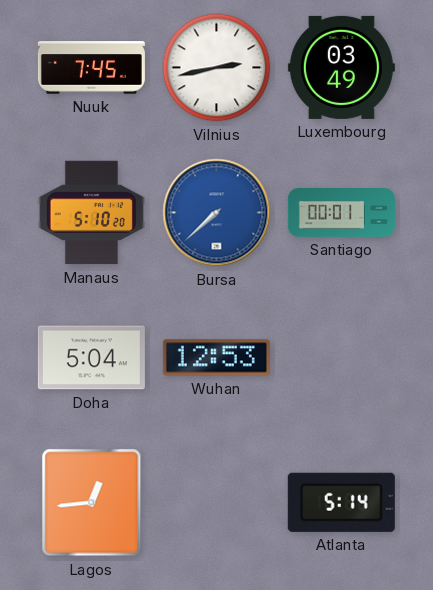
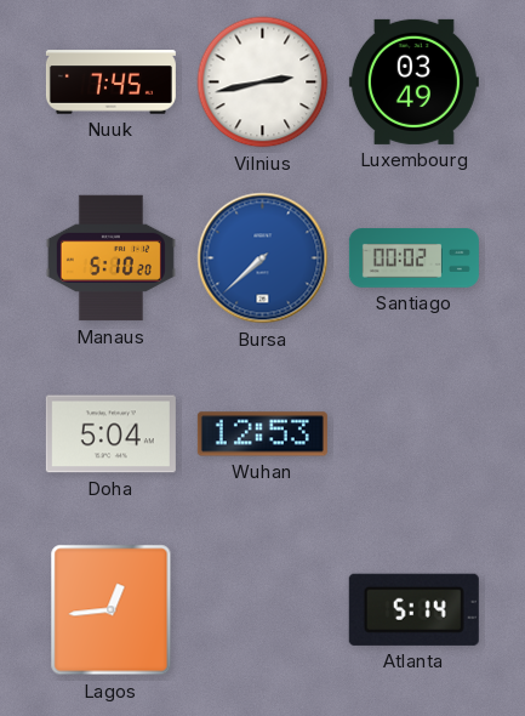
Santiago: 00:01 -> 00:02
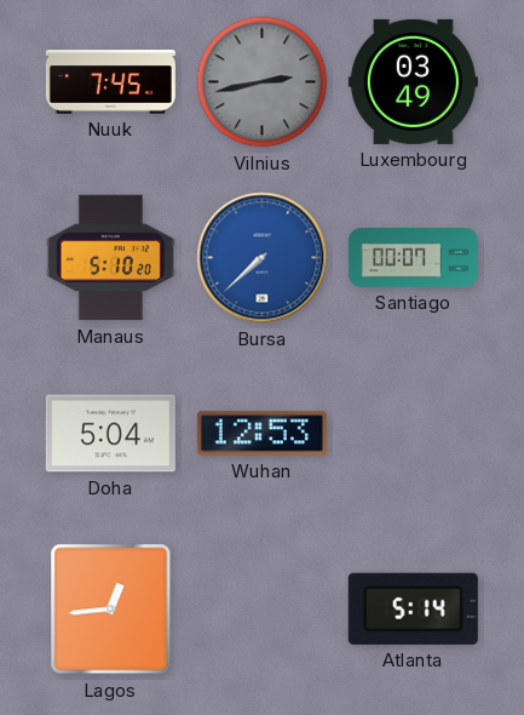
Vilnius dial: white -> grey
Santiago: 00:02 -> 00:07
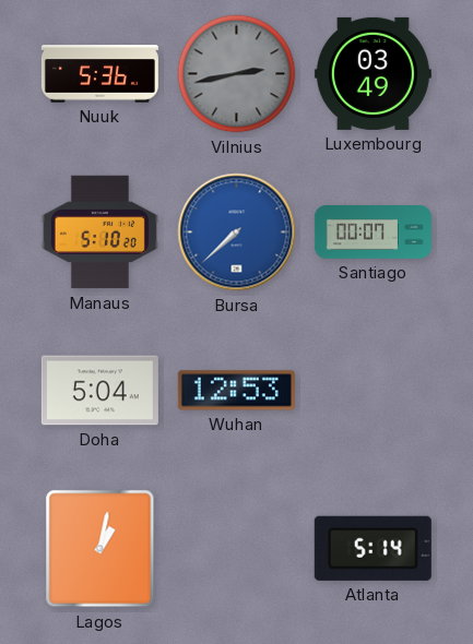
Nuuk: 7:45 -> 5:36
Lagos: 12:44 -> 1:02
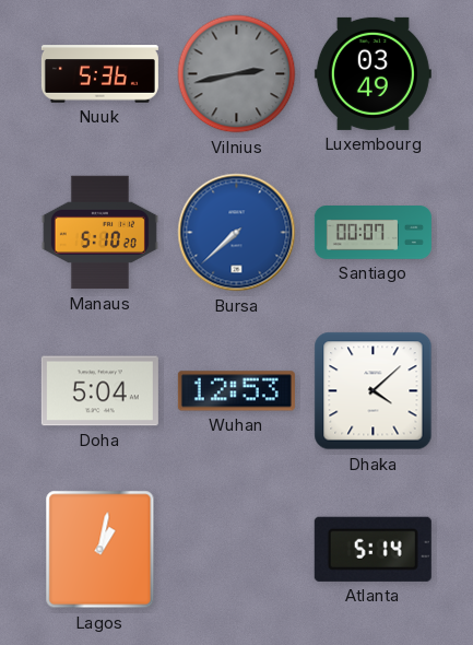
Dhaka: none -> 4:08
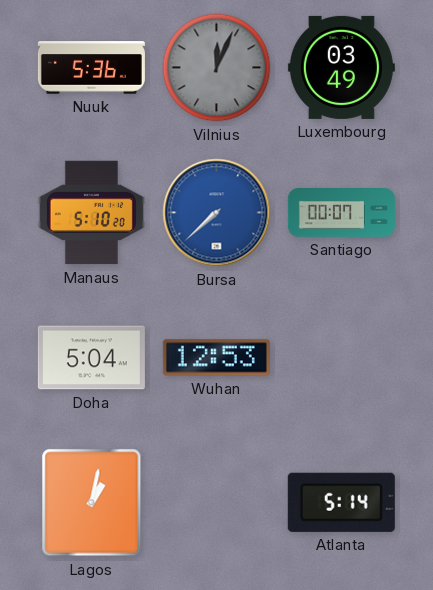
Vilnius: 2:43 -> 12:04
Dhaka: 4:08 -> none
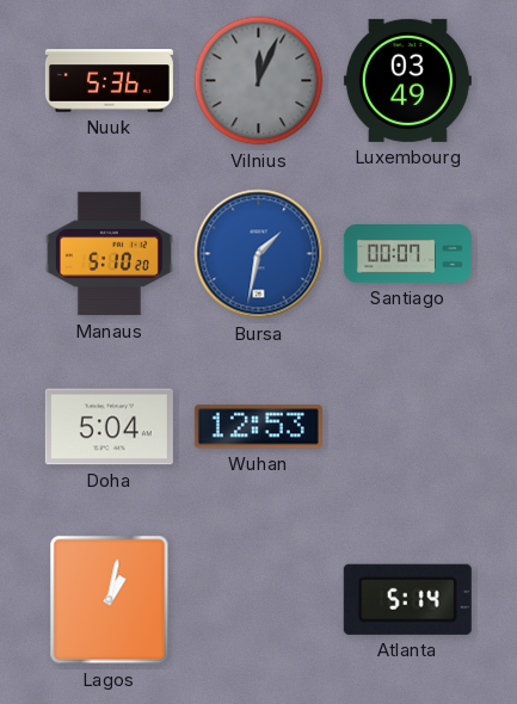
Bursa: 7:38 -> 1:32
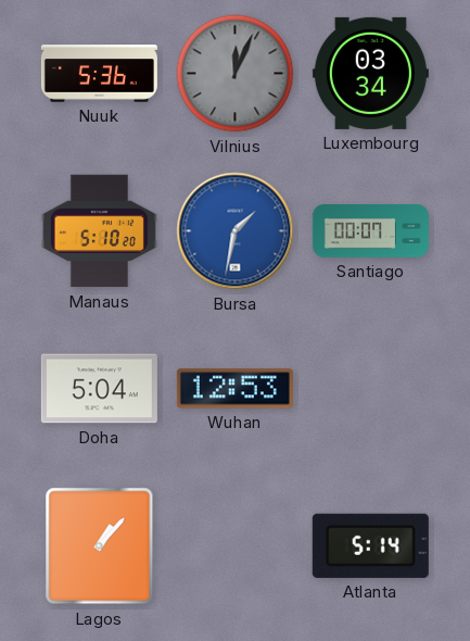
Luxembourg: 03:49 -> 03:34
Lagos: 1:02 -> 1:07
